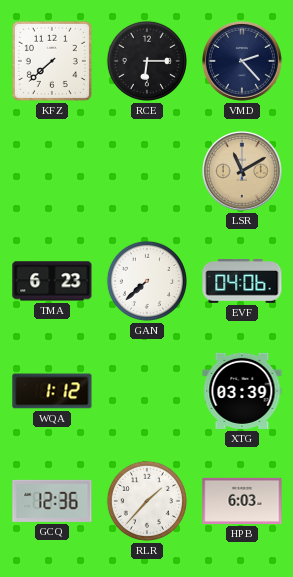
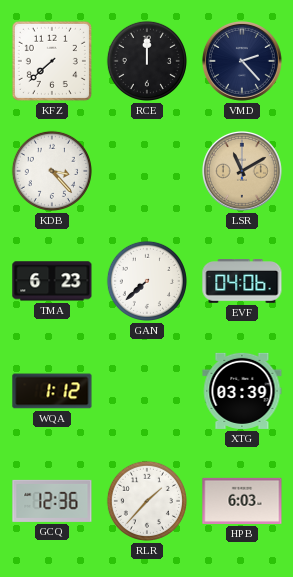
RCE: 6:15 -> 12:00
KDB: none -> 3:23
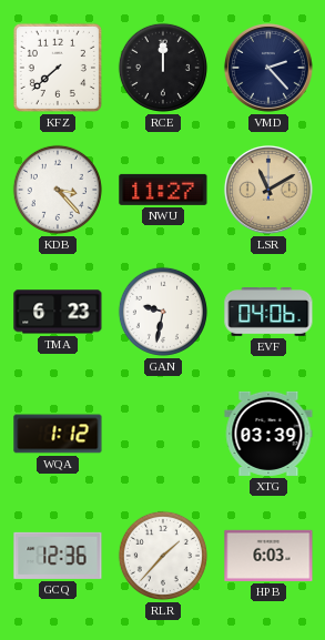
NWU: none -> 11:27
GAN: 7:38 -> 9:32
